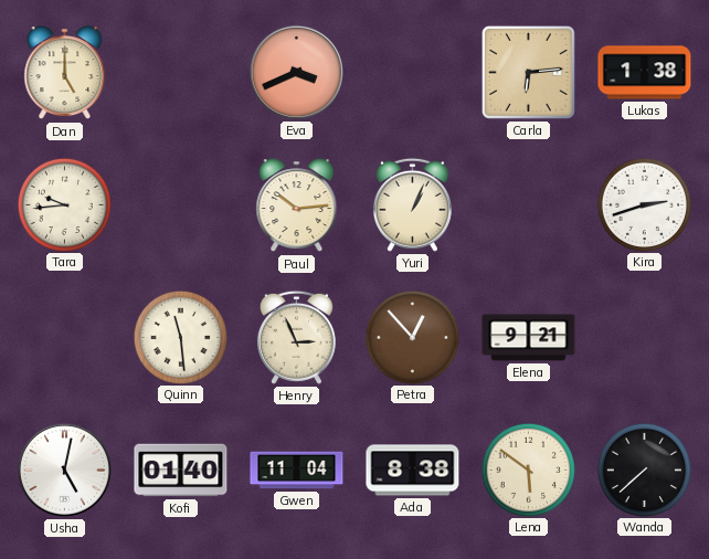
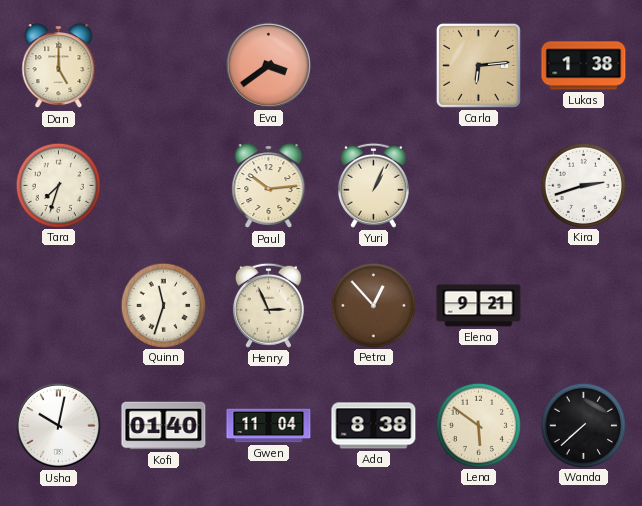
Eva: 3:41 -> 3:39
Tara: 9:44 -> 7:33
Quinn: 11:29 -> 11:33
Usha: 5:02 -> 10:02
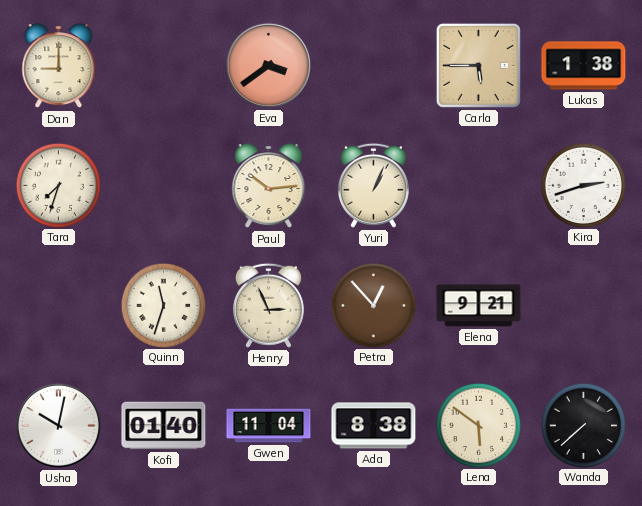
Dan: 5:00 -> 9:00
Carla: 6:14 -> 5:45
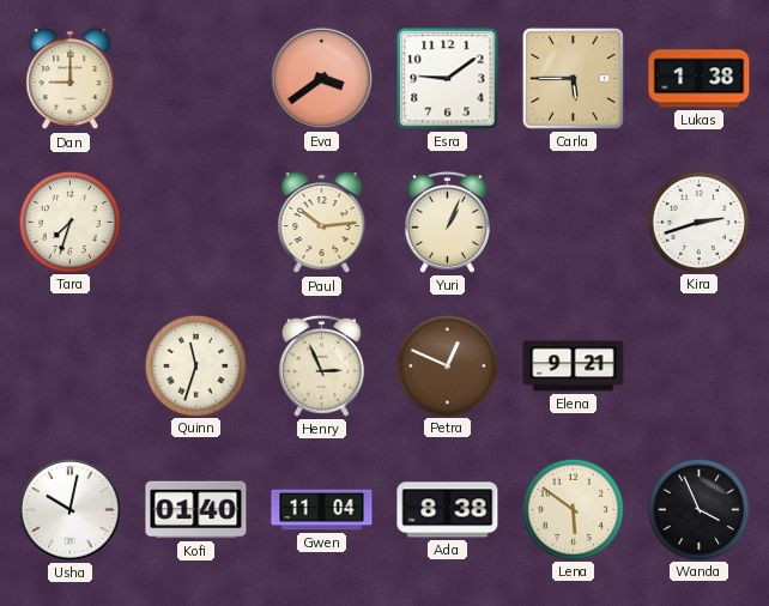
Esra: none -> 9:09
Petra: 12:53 -> 12:49
Wanda: 7:38 -> 3:56
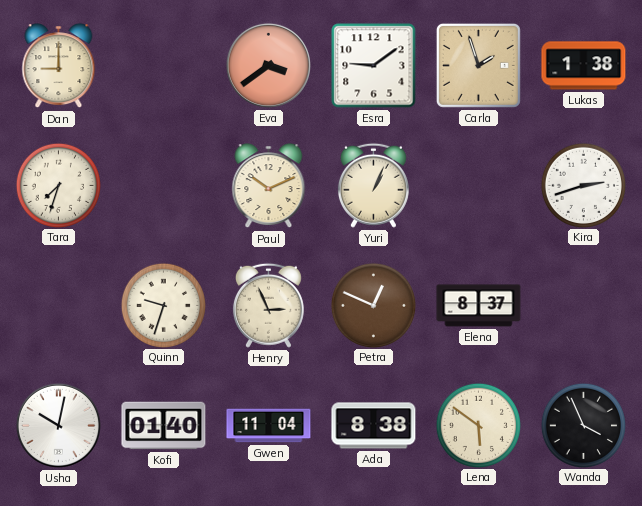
Carla: 5:45 -> 1:57
Paul: 10:14 -> 10:11
Quinn: 11:33 -> 9:33
Elena: 9:21 -> 8:37
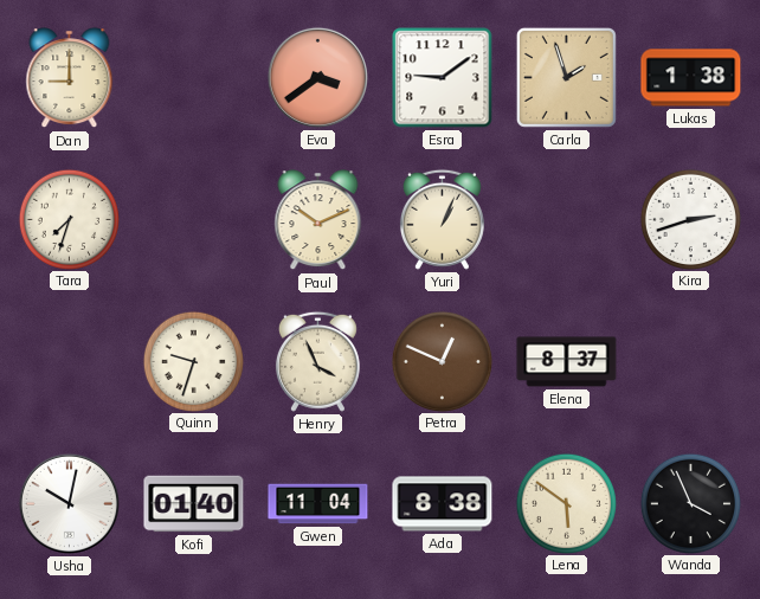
Henry: 2:56 -> 3:56
